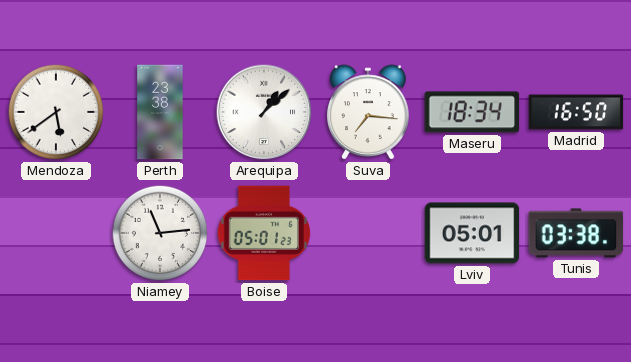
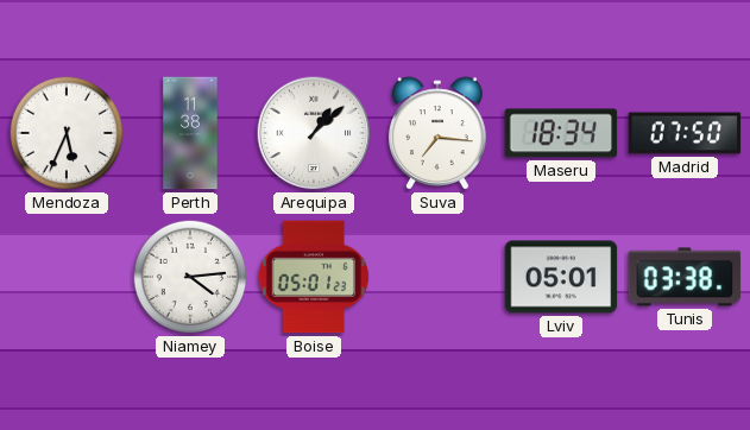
Mendoza: 5:39 -> 5:34
Perth: 23:38 -> 11:38
Madrid: 16:50 -> 07:50
Niamey: 11:14 -> 4:14
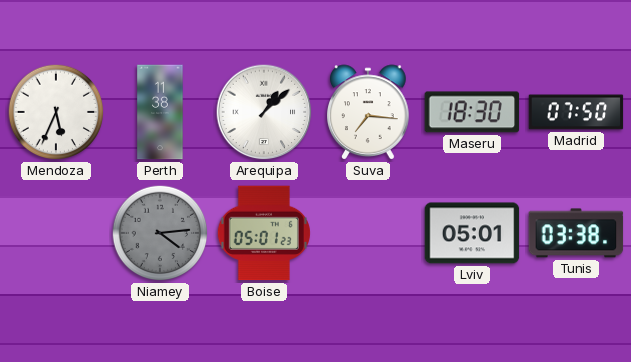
Maseru: 18:34 -> 18:30
Niamey dial: white -> grey
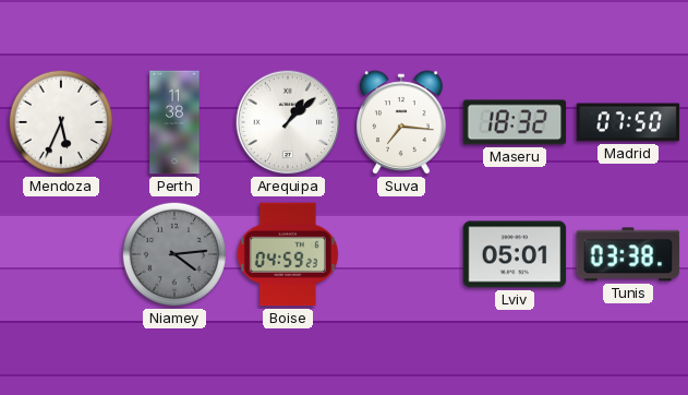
Maseru: 18:30 -> 18:32
Boise: 05:01 -> 04:59
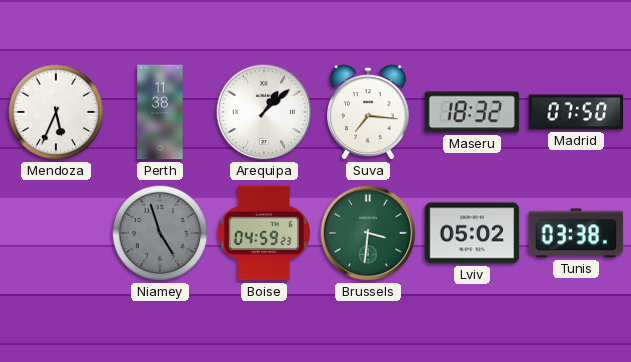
Niamey: 4:14 -> 4:57
Brussels: none -> 3:31
Lviv: 05:01 -> 05:02
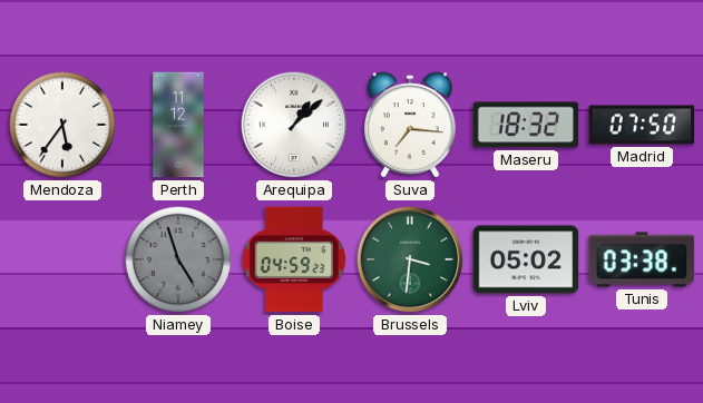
Mendoza: 5:34 -> 5:36
Perth: 11:38 -> 11:12
